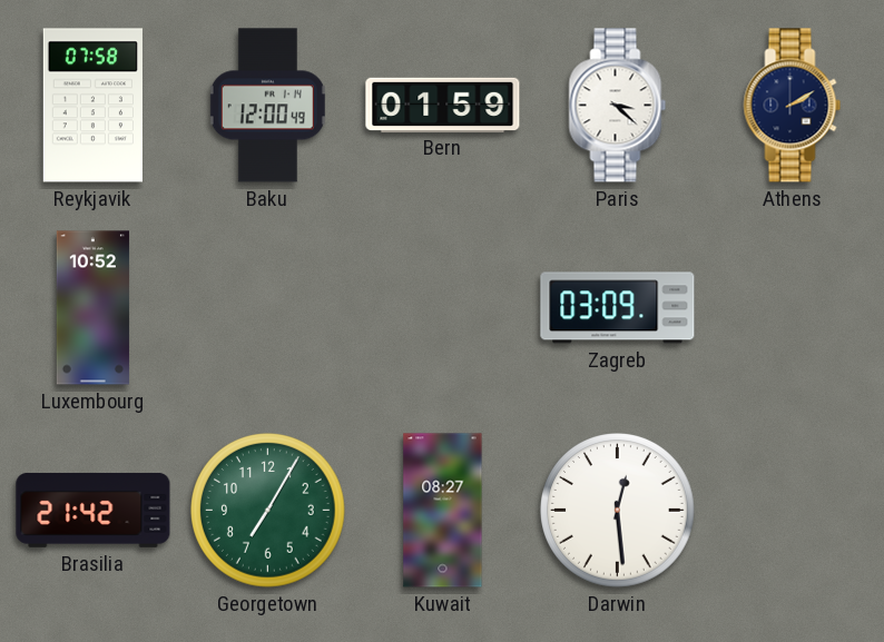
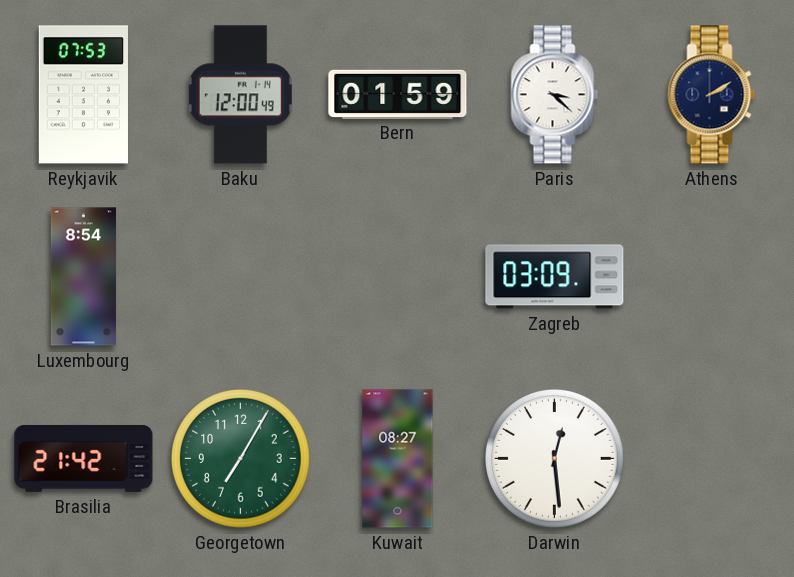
Reykjavik: 07:58 -> 07:53
Luxembourg: 10:52 -> 8:54
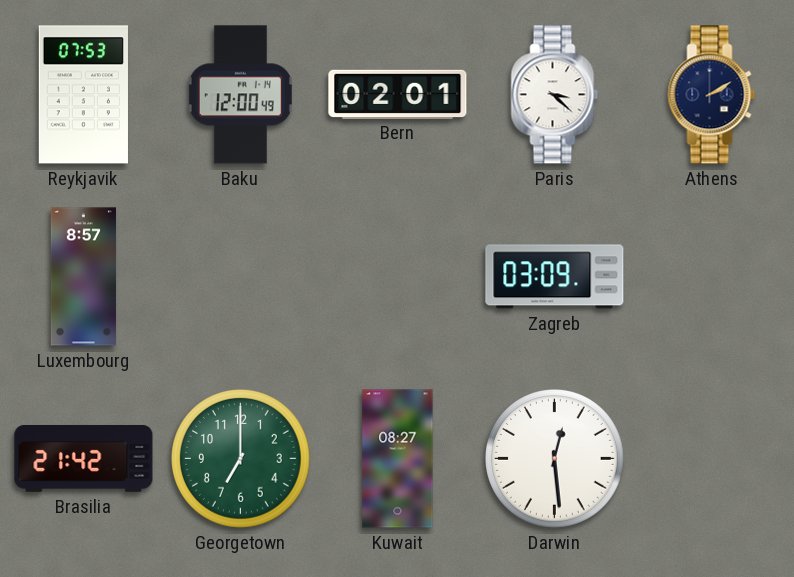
Bern: 01:59 -> 02:01
Luxembourg: 8:54 -> 8:57
Georgetown: 7:05 -> 7:00
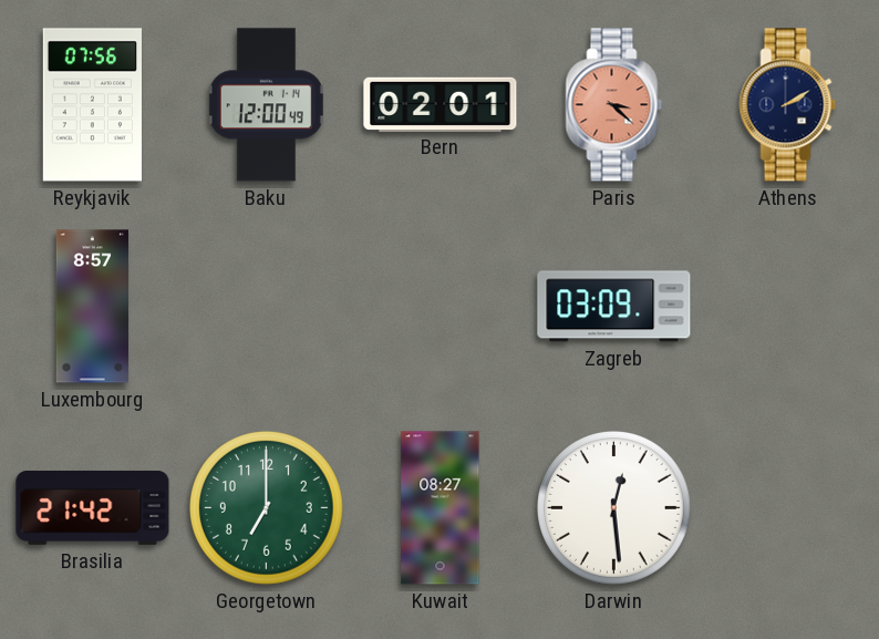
Reykjavik: 07:53 -> 07:56
Paris dial: white -> salmon
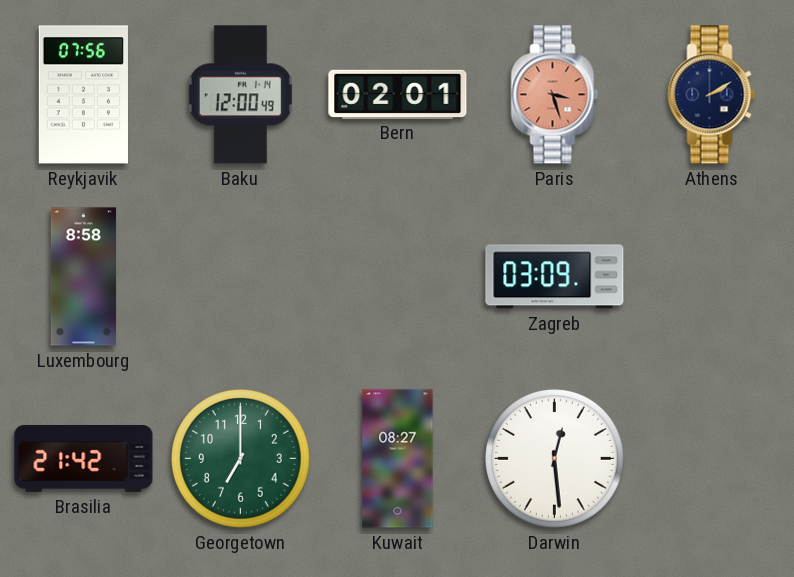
Paris: 3:22 -> 3:27
Luxembourg: 8:57 -> 8:58
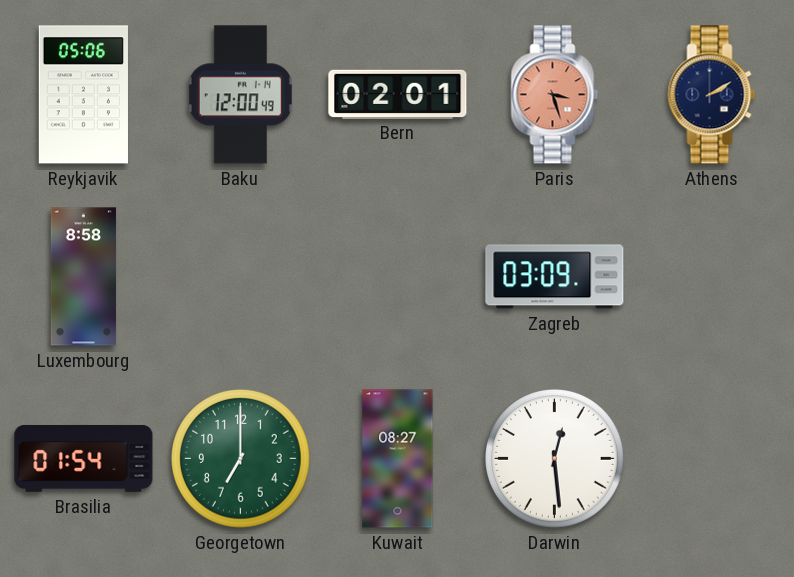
Reykjavik: 07:56 -> 05:06
Brasilia: 21:42 -> 01:54
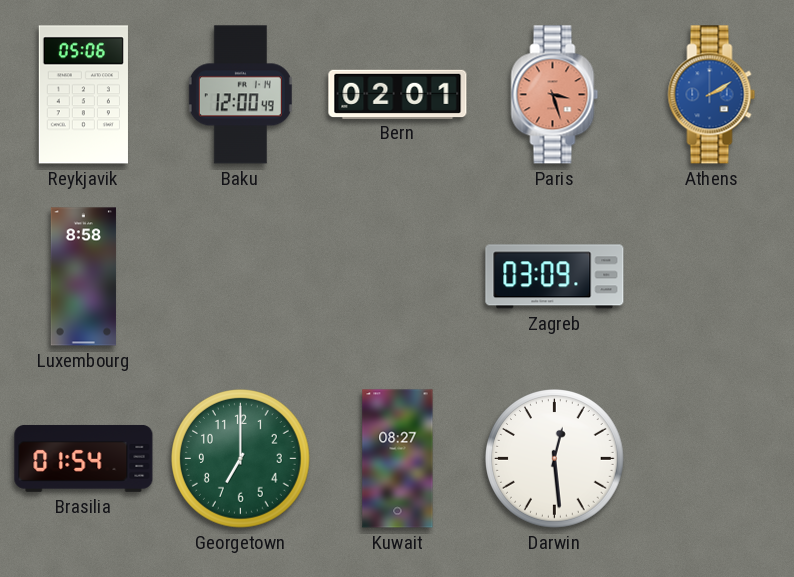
Athens dial: navy -> blue
